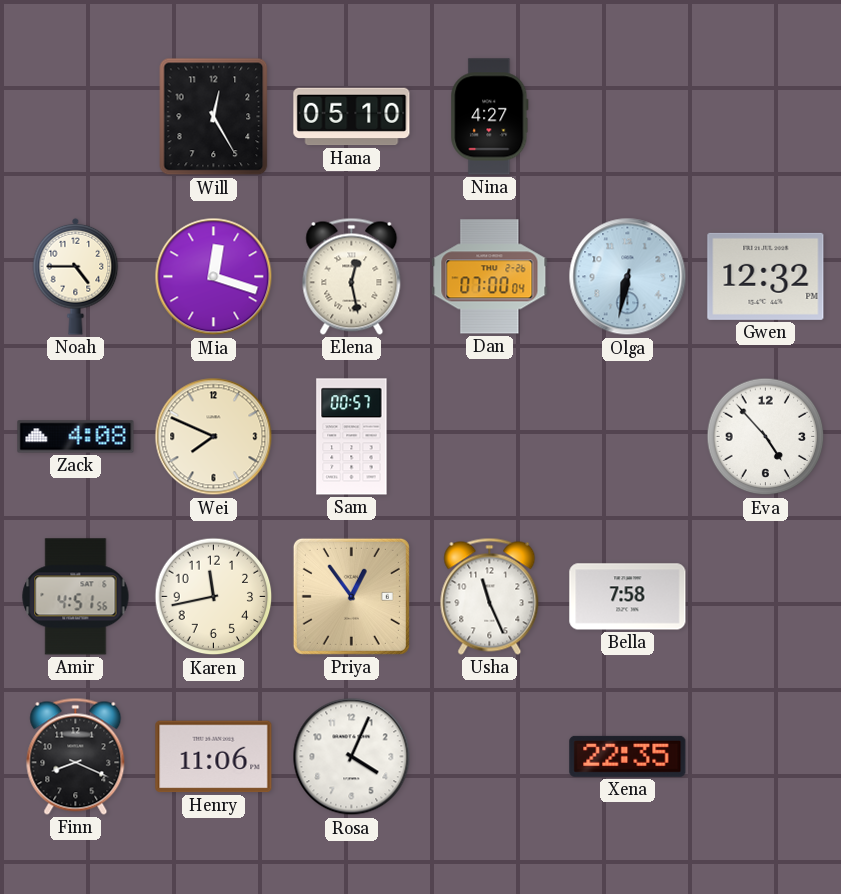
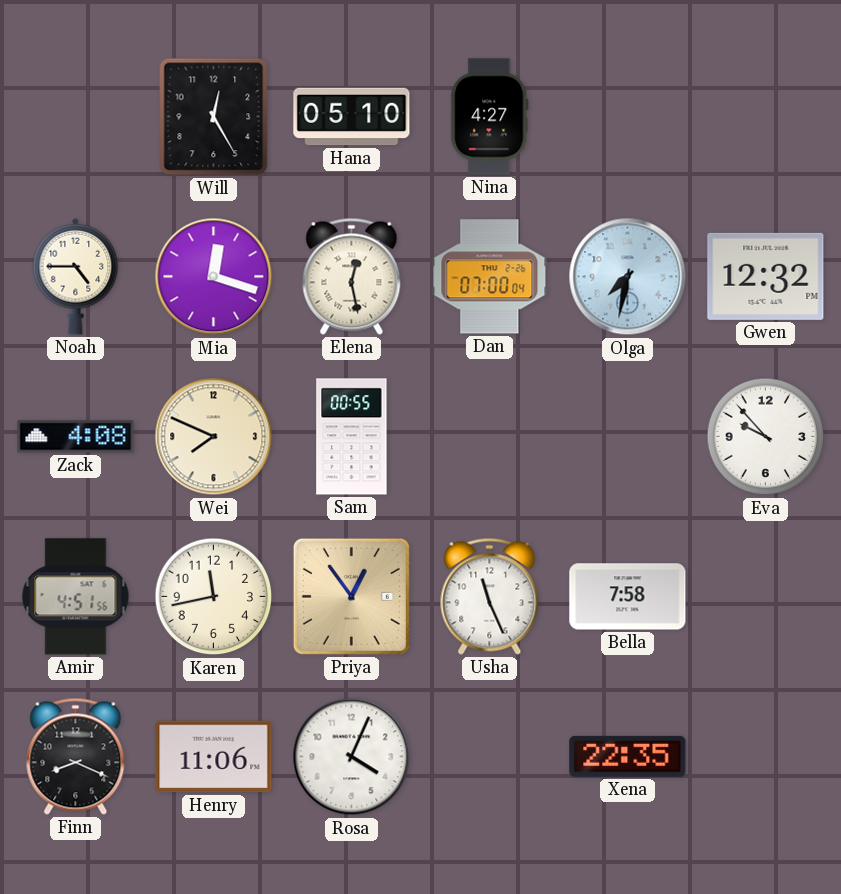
Olga: 6:32 -> 7:32
Sam: 00:57 -> 00:55
Eva: 4:53 -> 9:53
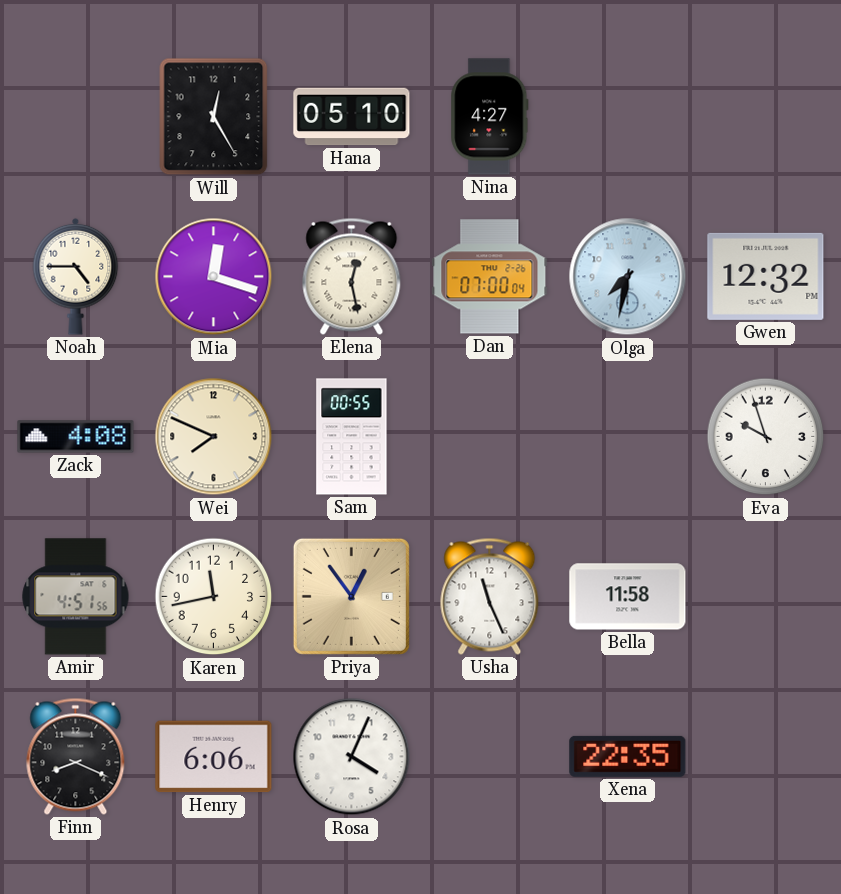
Eva: 9:53 -> 9:57
Bella: 7:58 -> 11:58
Henry: 11:06 -> 6:06
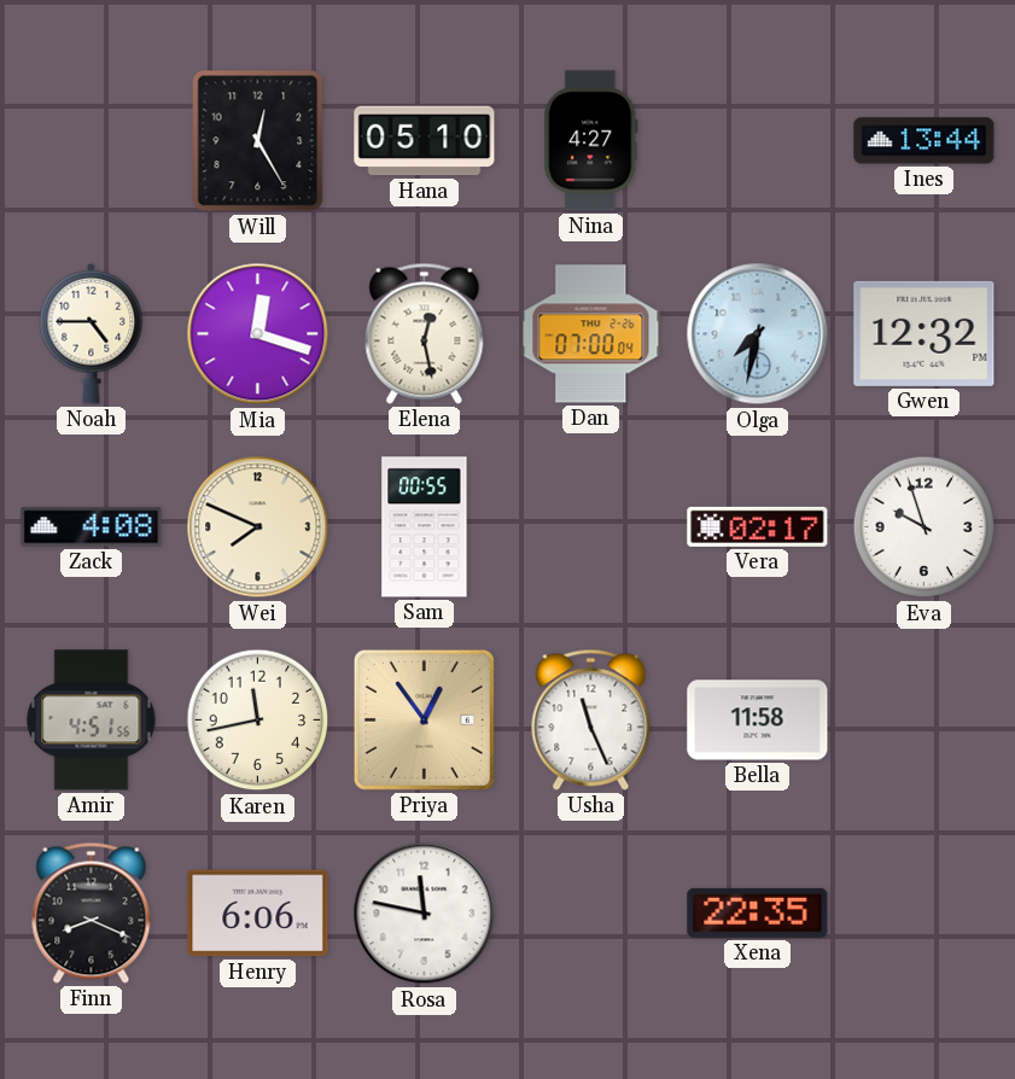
Ines: none -> 13:44
Vera: none -> 02:17
Rosa: 4:04 -> 11:47
